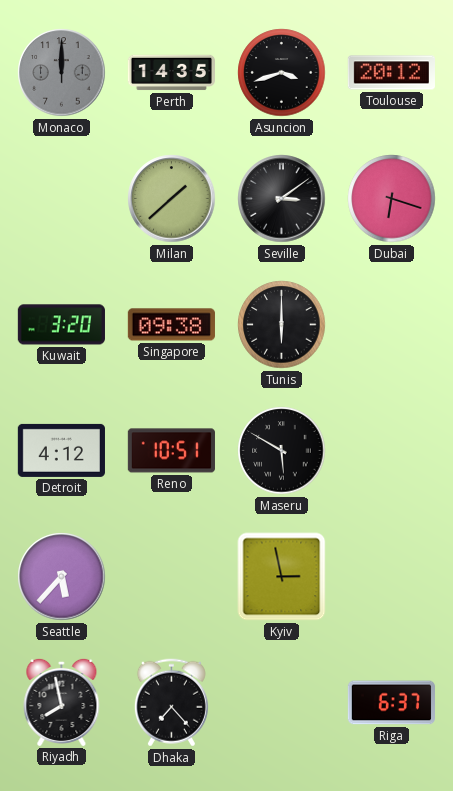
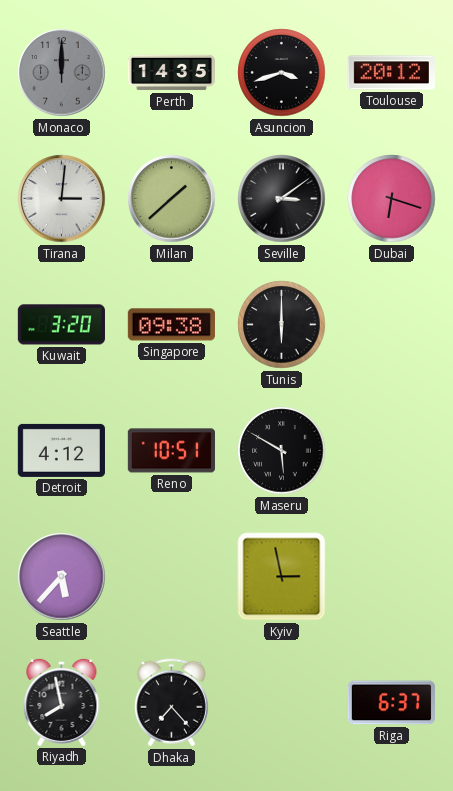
Tirana: none -> 3:01
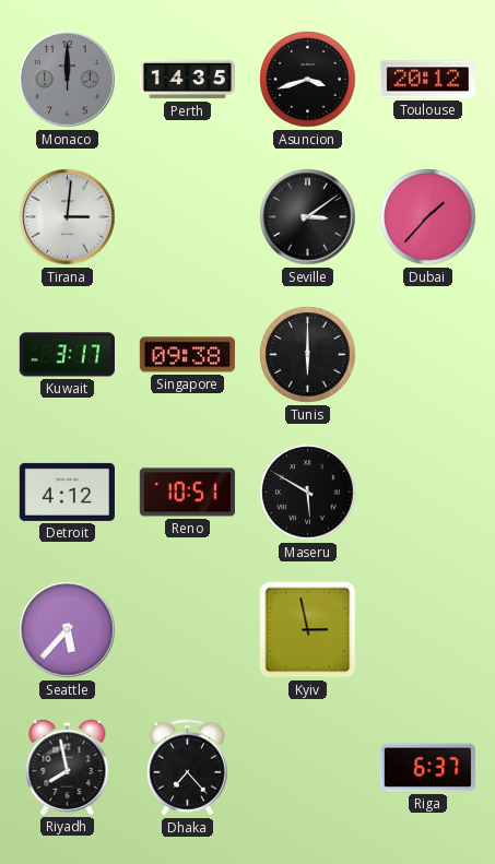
Milan: 1:38 -> none
Dubai: 6:18 -> 1:37
Kuwait: 3:20 -> 3:17
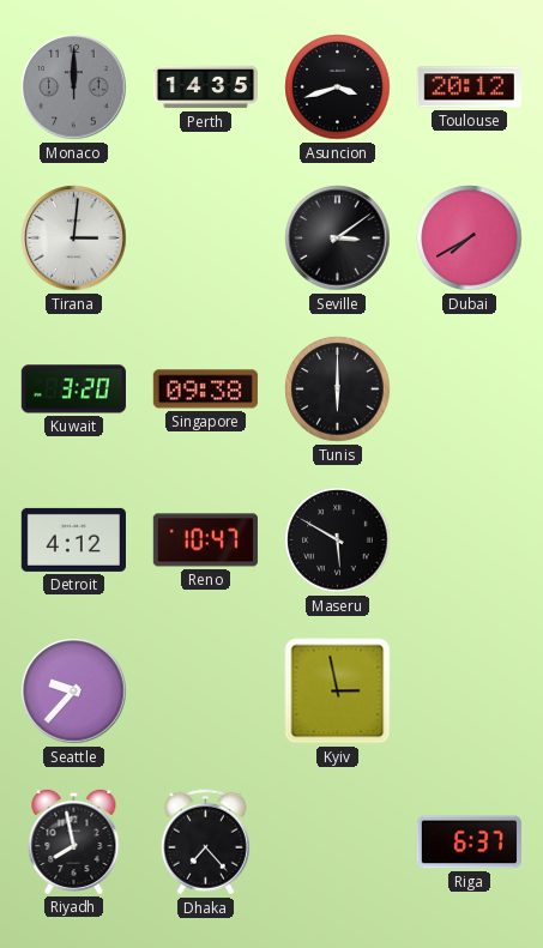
Dubai: 1:37 -> 7:40
Kuwait: 3:17 -> 3:20
Reno: 10:51 -> 10:47
Seattle: 5:37 -> 9:37
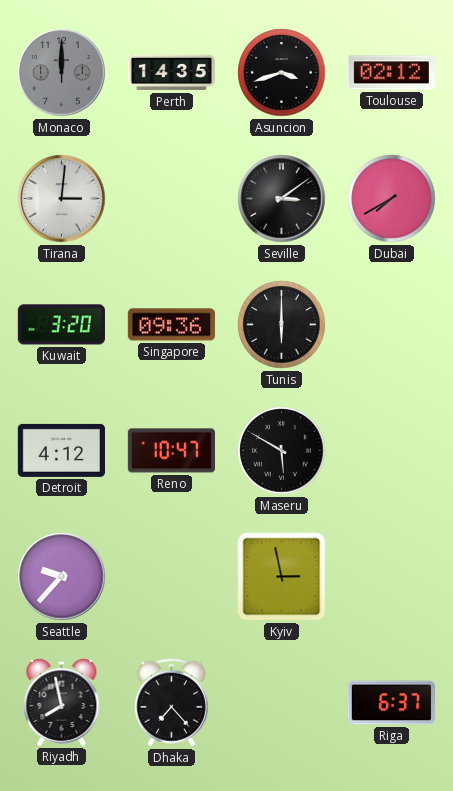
Toulouse: 20:12 -> 02:12
Singapore: 09:38 -> 09:36
